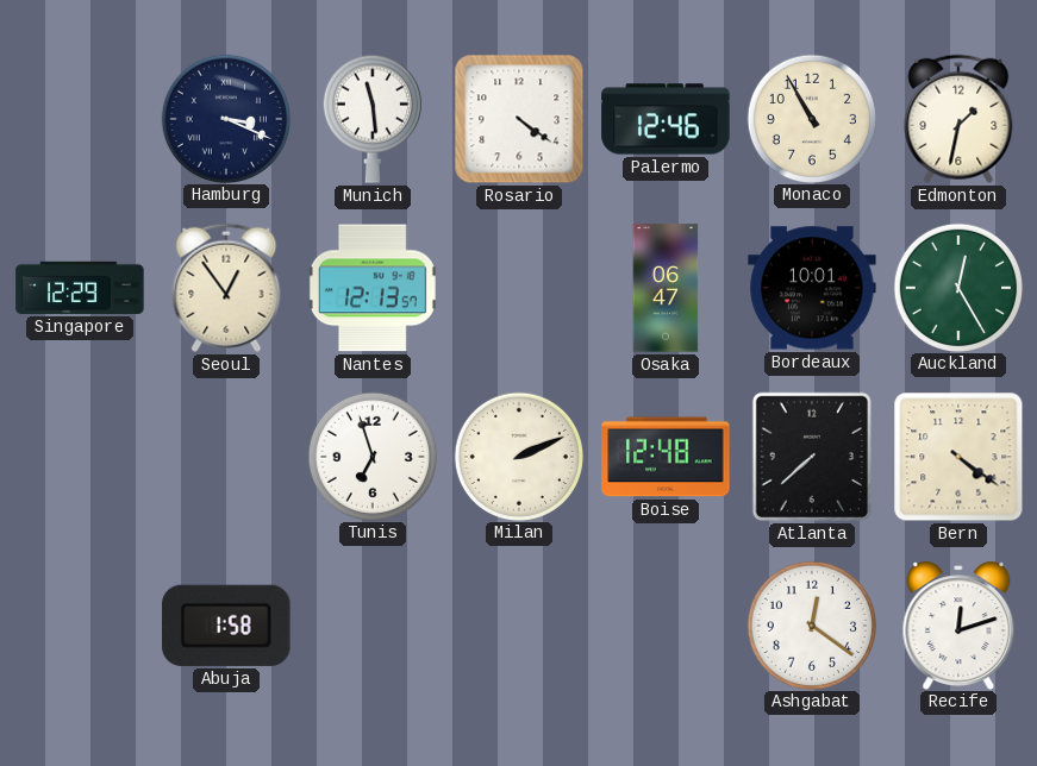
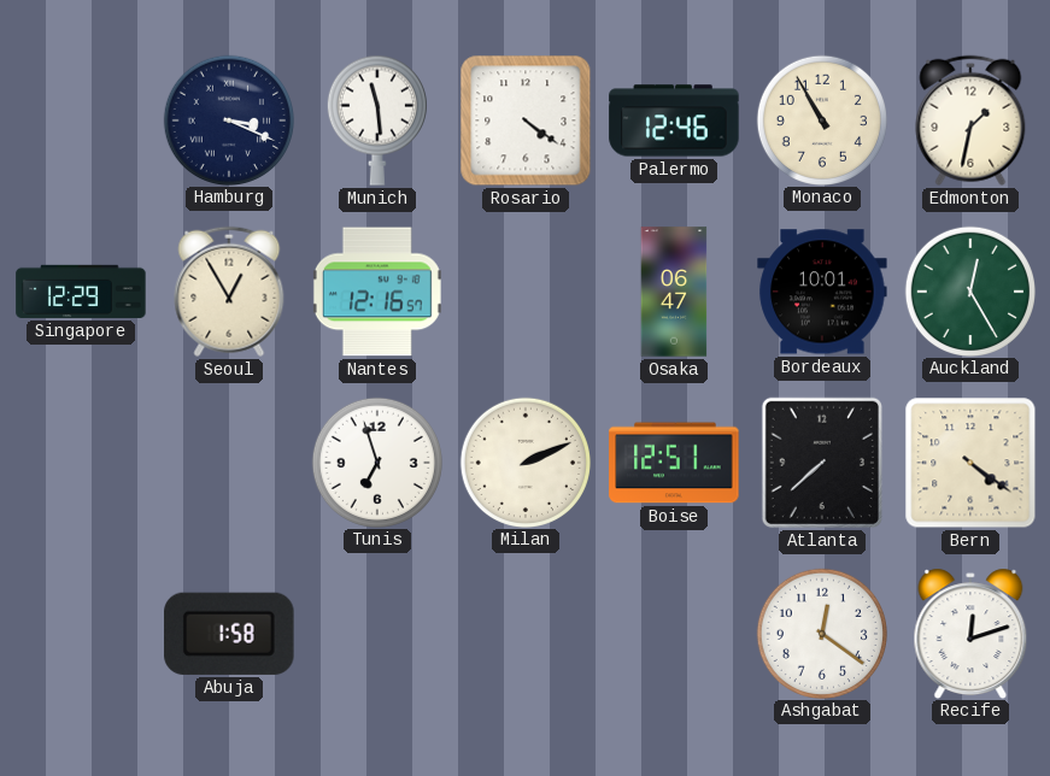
Seoul: 12:54 -> 12:55
Nantes: 12:13 -> 12:16
Boise: 12:48 -> 12:51
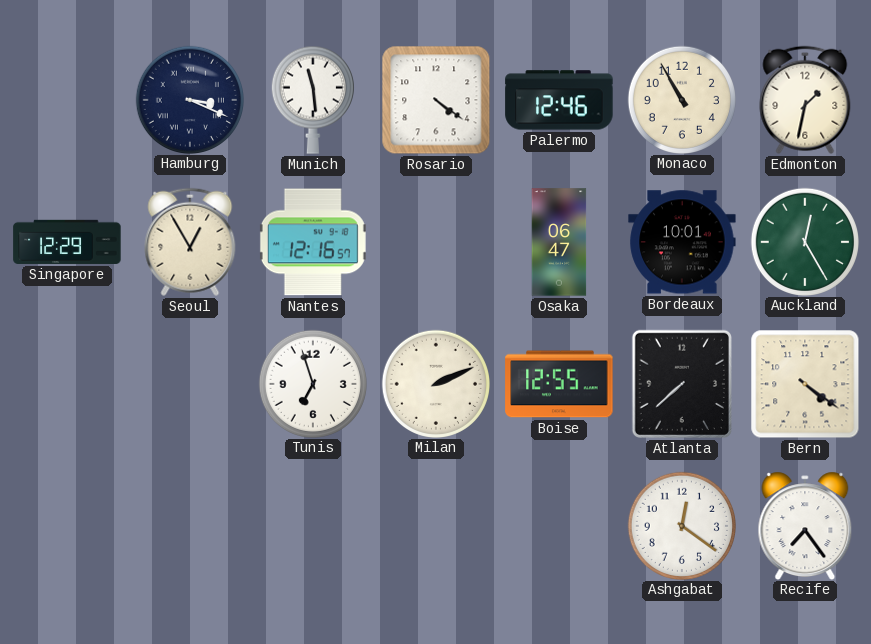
Boise: 12:51 -> 12:55
Abuja: 1:58 -> none
Recife: 12:12 -> 7:24
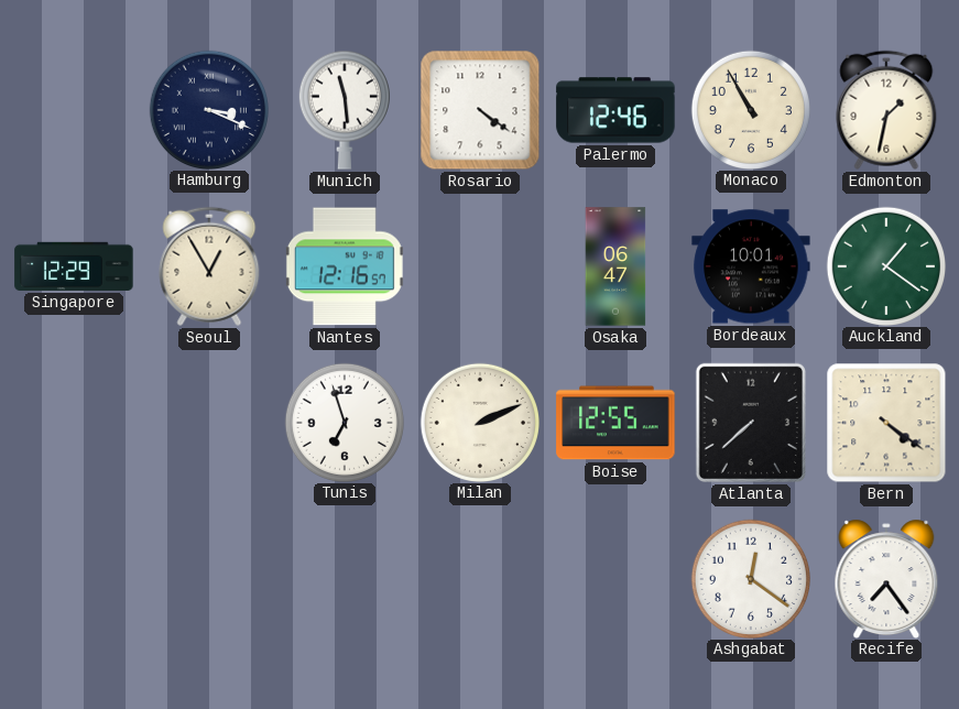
Auckland: 12:25 -> 1:21
